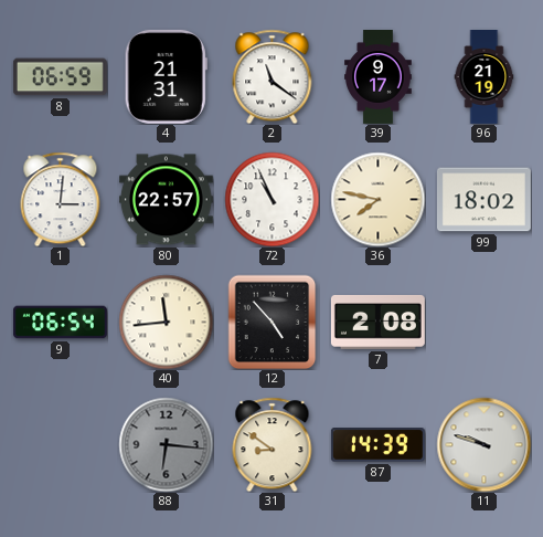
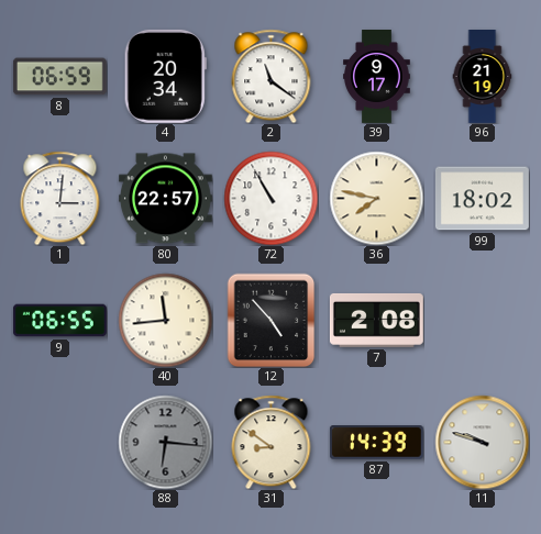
4: 21:31 -> 20:34
72: 10:56 -> 10:55
9: 06:54 -> 06:55
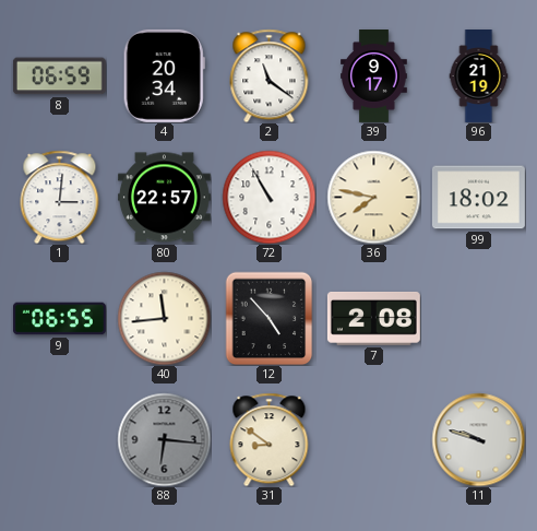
87: 14:39 -> none
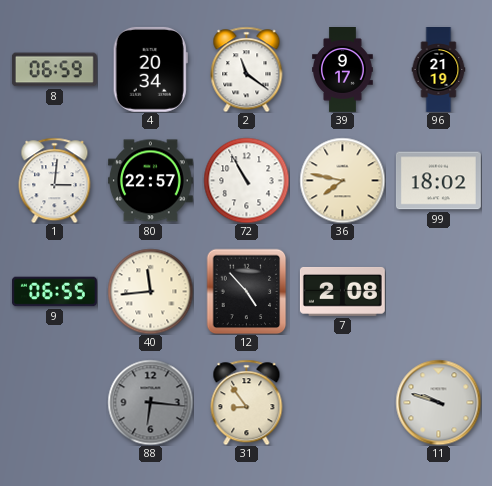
31: 8:51 -> 8:54
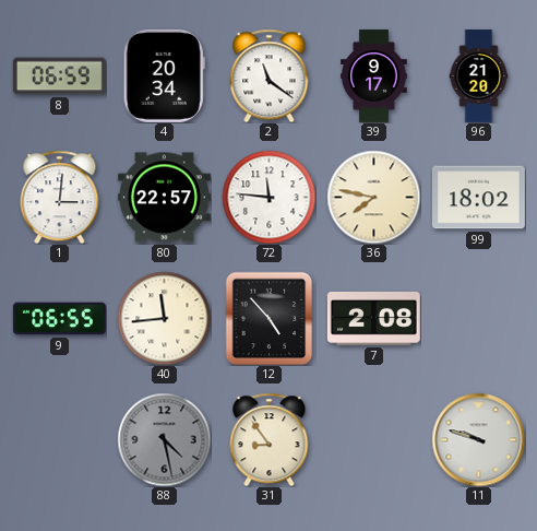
96: 21:19 -> 21:20
72: 10:55 -> 11:46
88: 6:16 -> 4:28
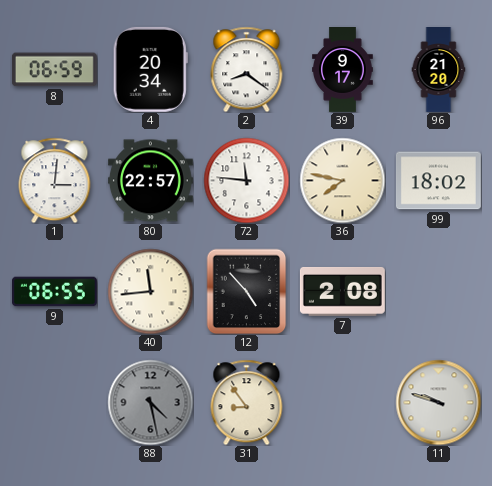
2: 11:21 -> 8:21
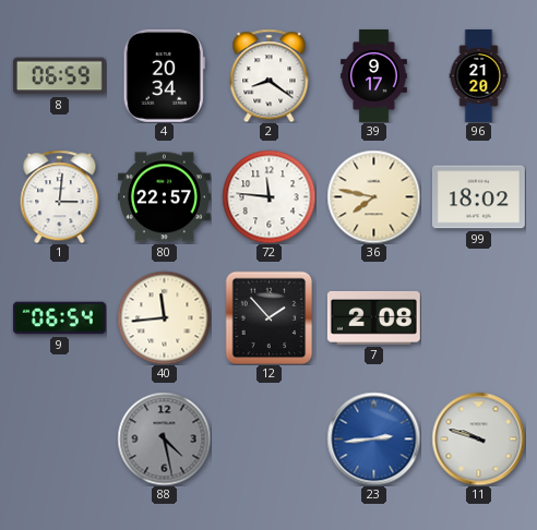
9: 06:55 -> 06:54
12: 4:53 -> 1:53
31: 8:54 -> none
23: none -> 2:44
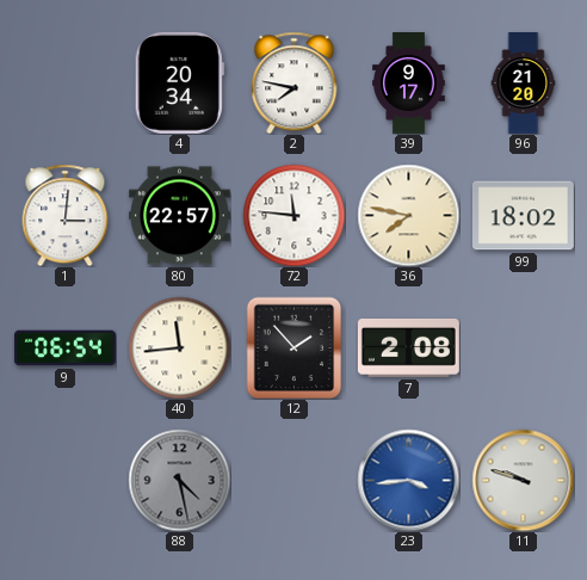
8: 06:59 -> none
2: 8:21 -> 7:47
23: 2:44 -> 3:44
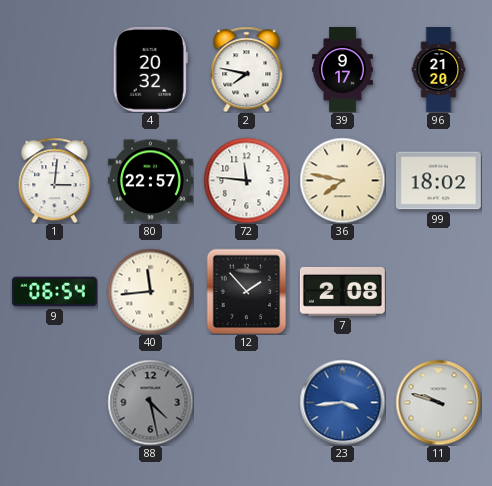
4: 20:34 -> 20:32
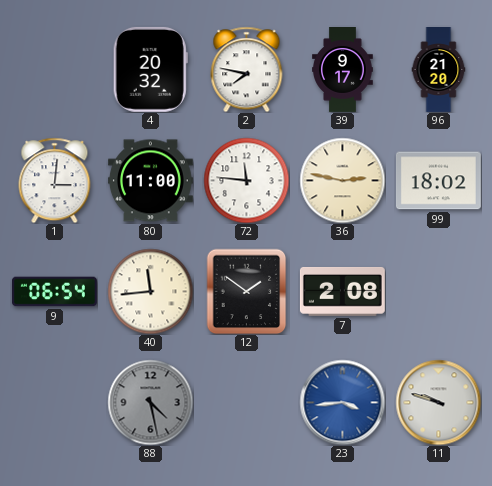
80: 22:57 -> 11:00
36: 7:47 -> 2:47
12: 1:53 -> 1:51
